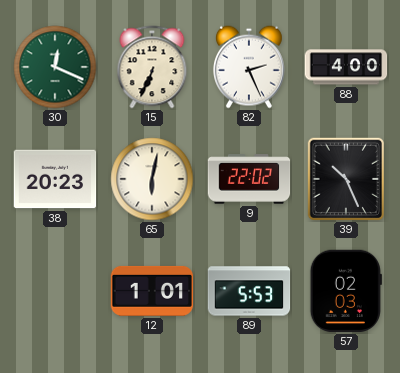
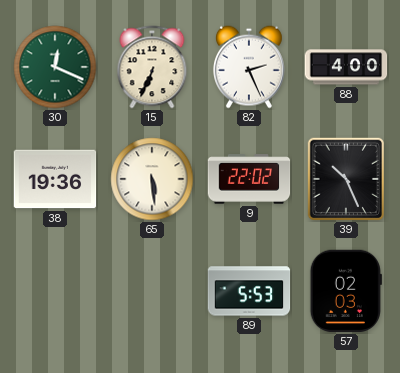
38: 20:23 -> 19:36
65: 6:02 -> 5:29
12: 1:01 -> none
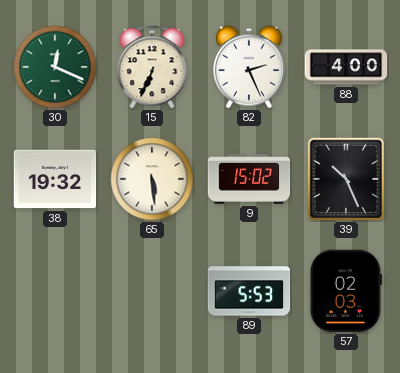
38: 19:36 -> 19:32
9: 22:02 -> 15:02
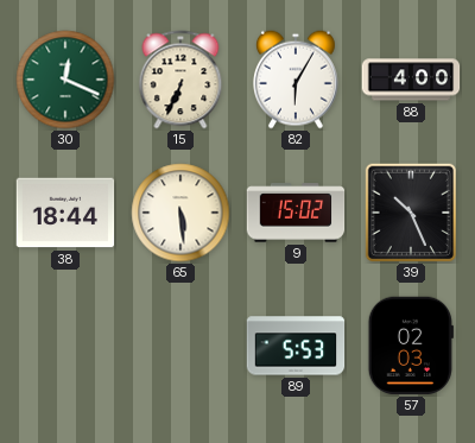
82: 2:26 -> 6:05
38: 19:32 -> 18:44
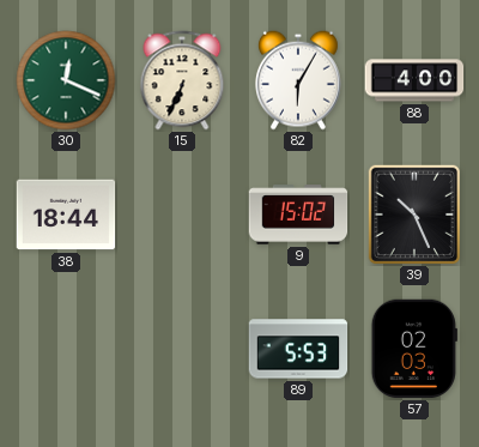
65: 5:29 -> none
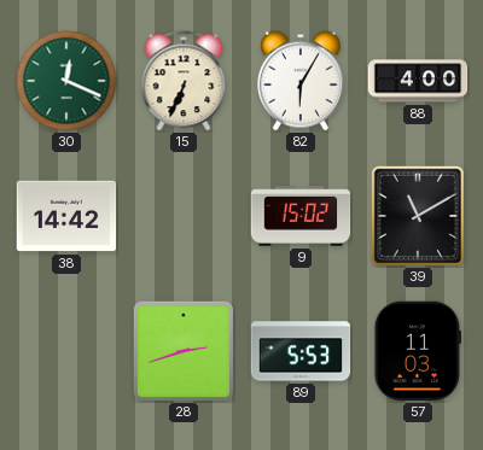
38: 18:44 -> 14:42
39: 10:26 -> 11:10
28: none -> 2:42
57: 02:03 -> 11:03
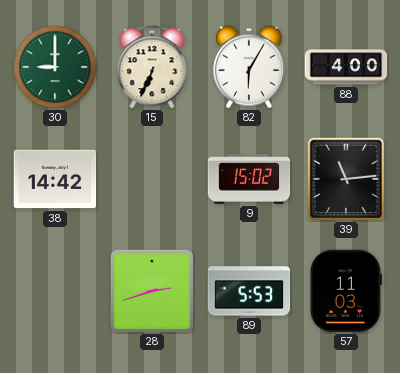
30: 12:19 -> 9:00
39: 11:10 -> 11:14
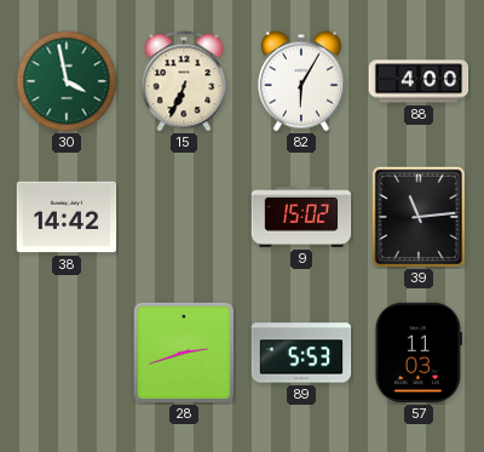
30: 9:00 -> 3:58
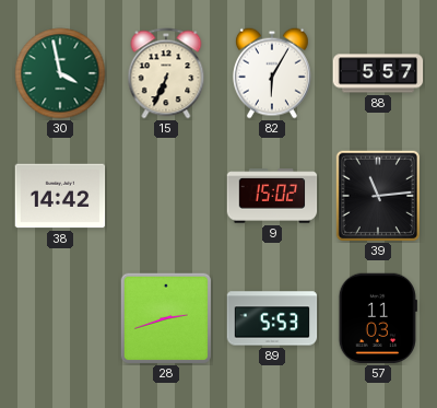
88: 4:00 -> 5:57
